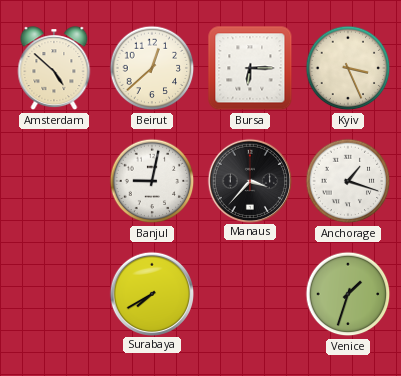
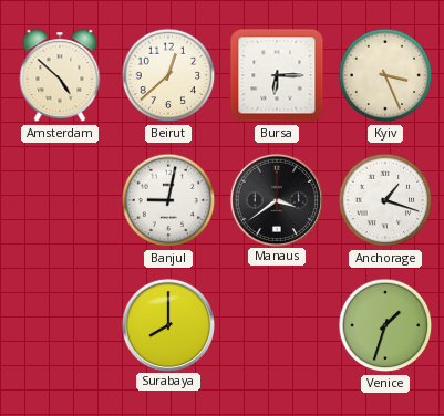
Manaus: 3:37 -> 3:39
Surabaya: 7:40 -> 8:00
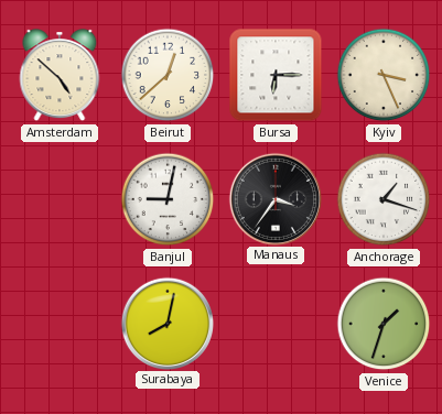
Manaus: 3:39 -> 3:36
Surabaya: 8:00 -> 8:02
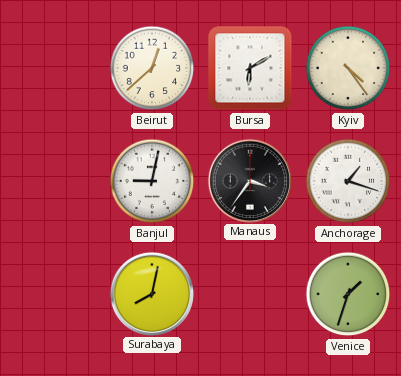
Amsterdam: 4:52 -> none
Bursa: 6:15 -> 6:10
Kyiv: 3:26 -> 4:24
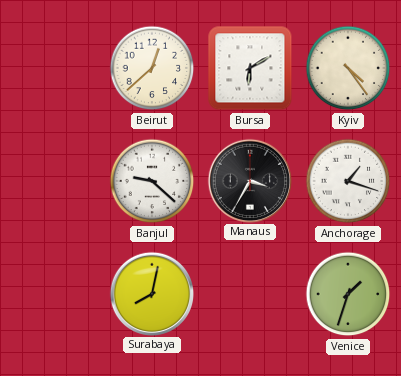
Banjul: 9:02 -> 9:22
Manaus: 3:36 -> 3:35
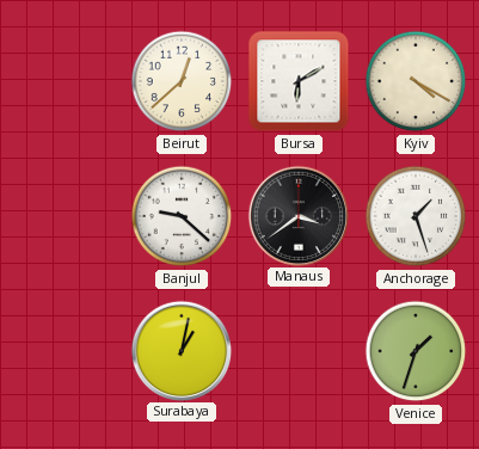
Kyiv: 4:24 -> 4:20
Manaus: 3:35 -> 3:39
Anchorage: 1:18 -> 1:27
Surabaya: 8:02 -> 1:02
